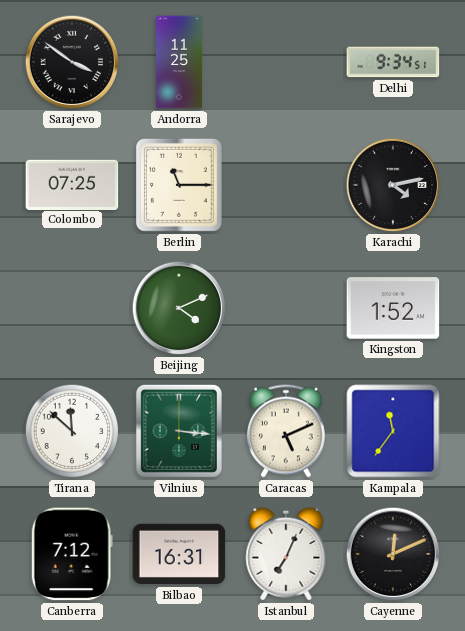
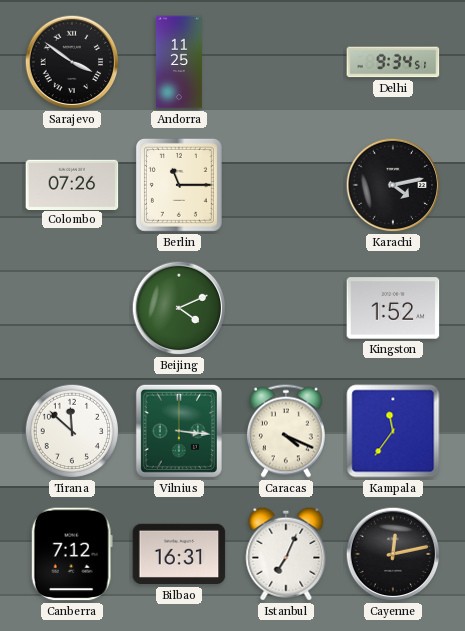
Colombo: 07:25 -> 07:26
Caracas: 5:11 -> 4:19
Cayenne: 12:11 -> 12:13
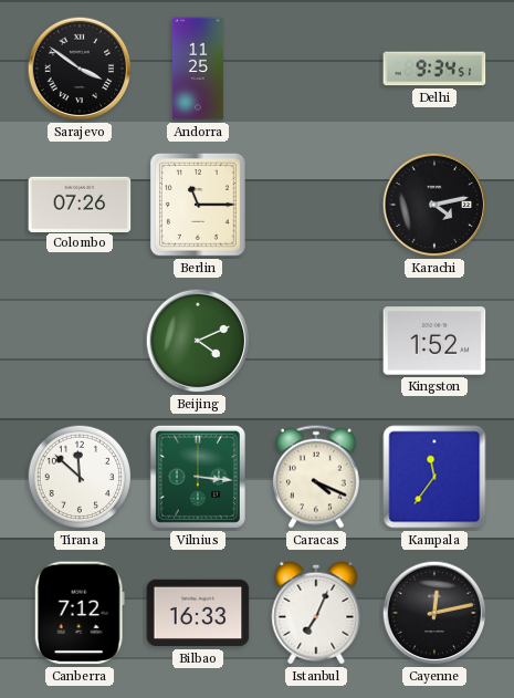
Bilbao: 16:31 -> 16:33
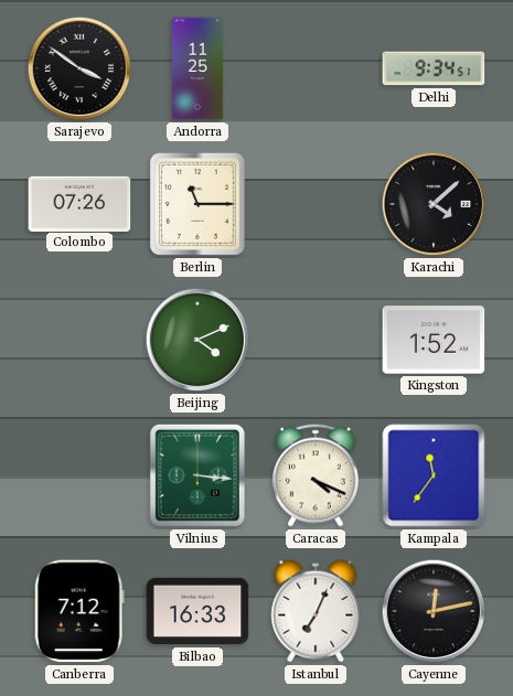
Karachi: 4:13 -> 4:08
Tirana: 11:52 -> none
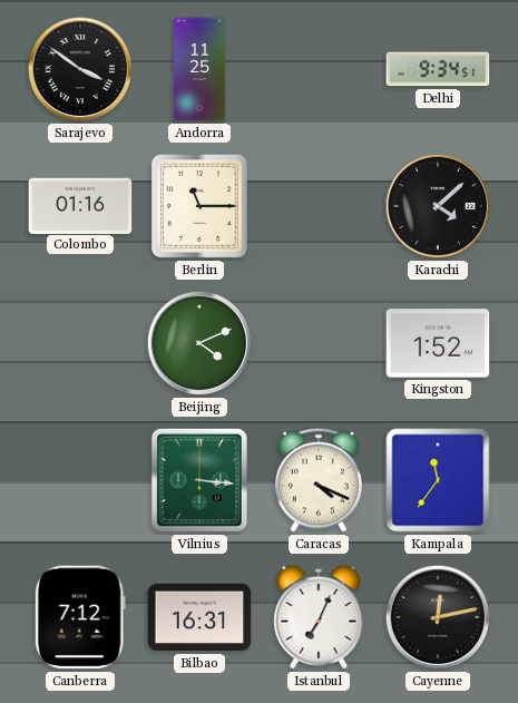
Colombo: 07:26 -> 01:16
Bilbao: 16:33 -> 16:31
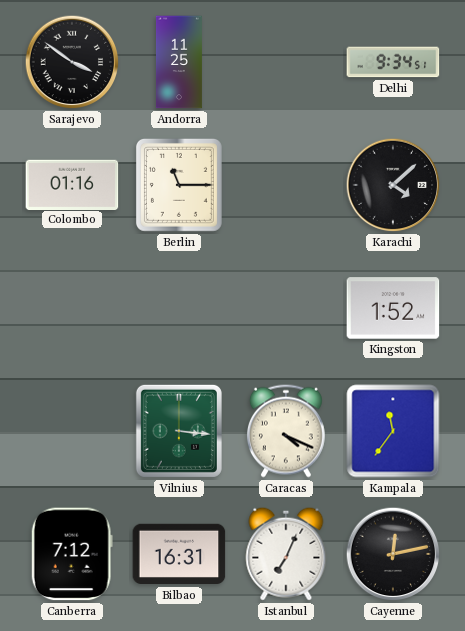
Beijing: 4:11 -> none
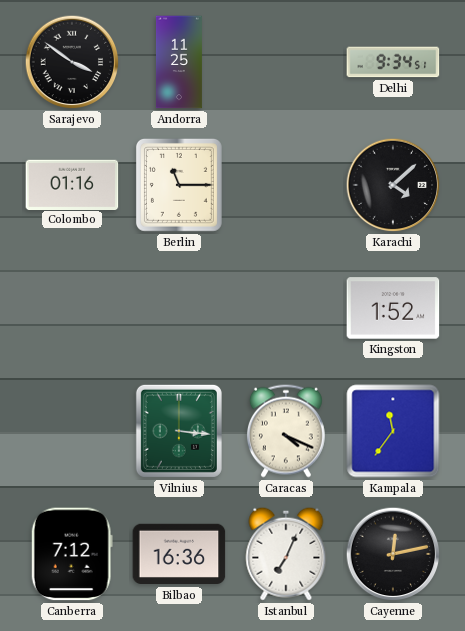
Bilbao: 16:31 -> 16:36
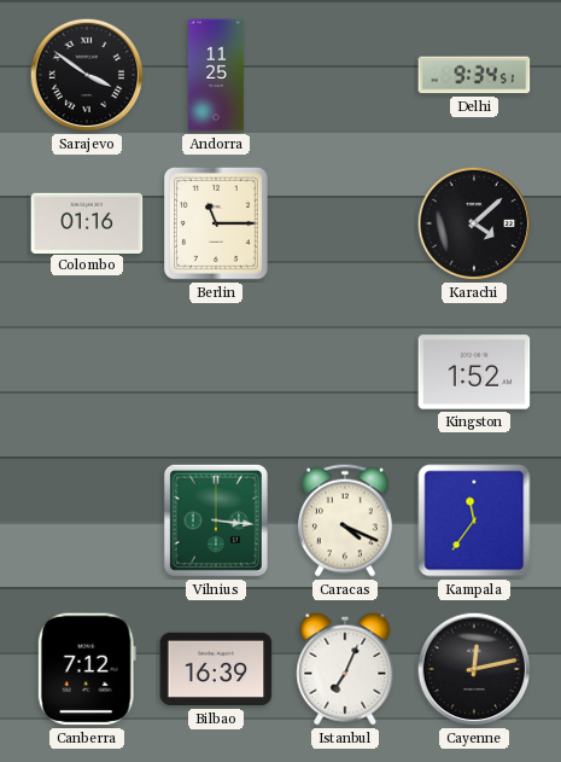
Bilbao: 16:36 -> 16:39
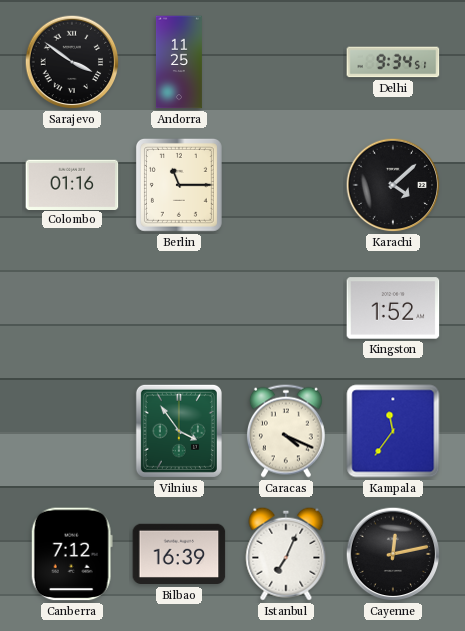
Vilnius: 3:16 -> 3:54
